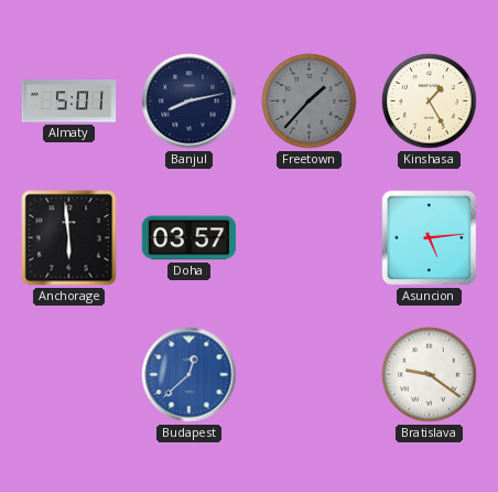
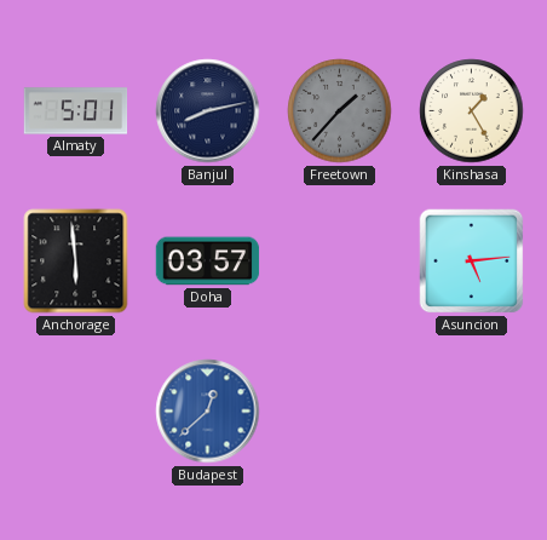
Bratislava: 9:21 -> none
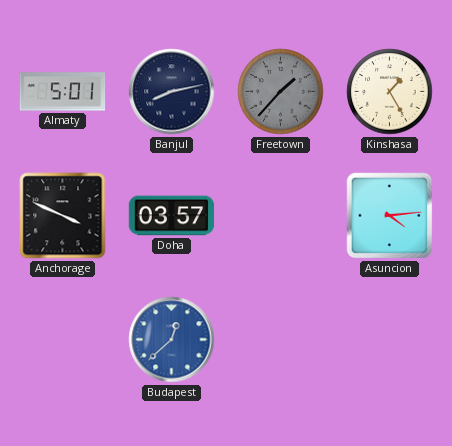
Anchorage: 5:59 -> 3:49
Asuncion: 5:14 -> 4:14
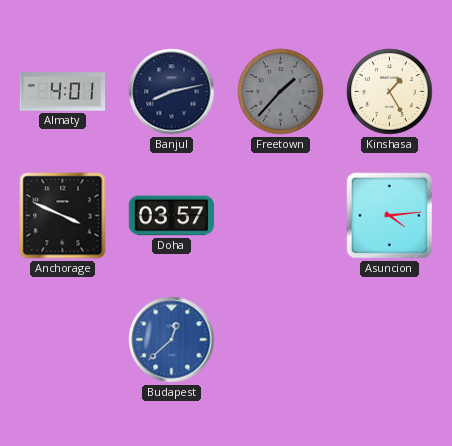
Almaty: 5:01 -> 4:01
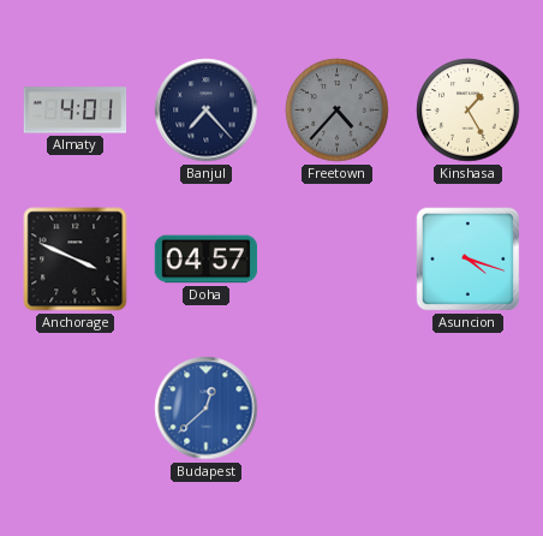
Banjul: 8:13 -> 7:23
Freetown: 1:37 -> 4:37
Doha: 03:57 -> 04:57
Asuncion: 4:14 -> 4:18
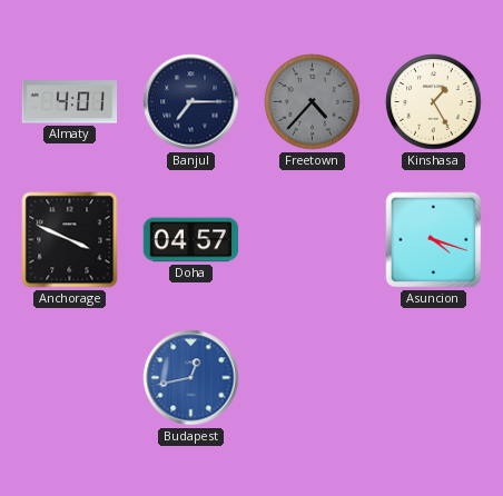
Banjul: 7:23 -> 7:15
Budapest: 12:38 -> 12:43
